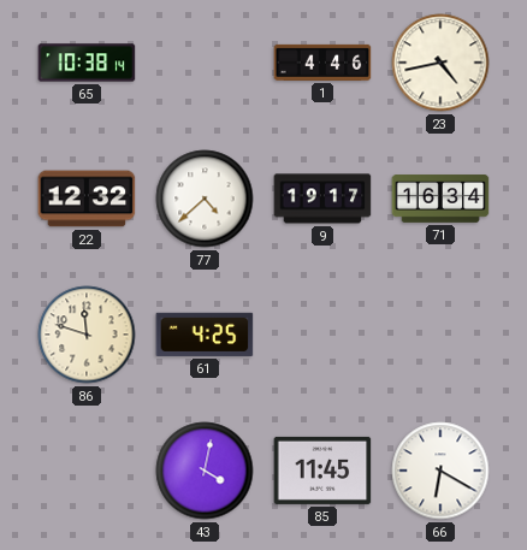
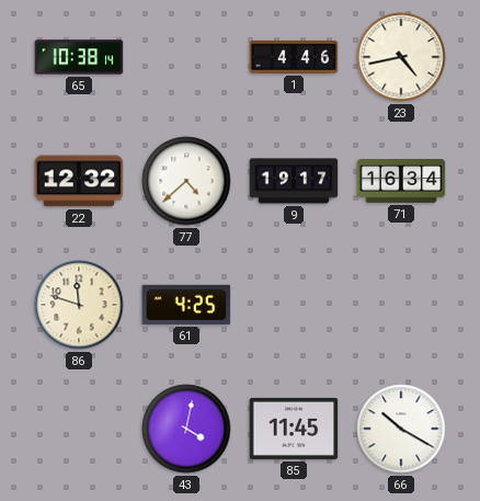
66: 6:20 -> 10:20
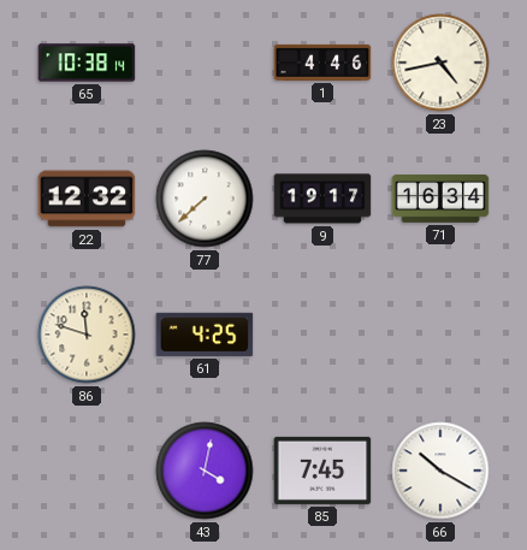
77: 4:38 -> 7:38
85: 11:45 -> 7:45
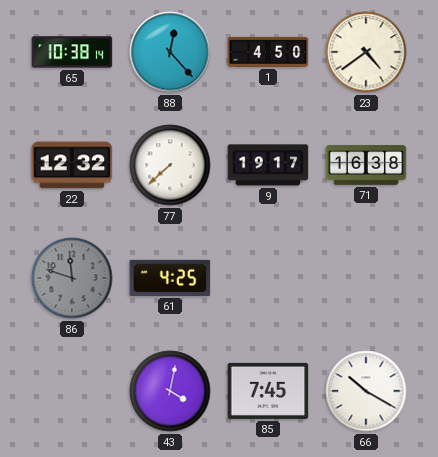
88: none -> 12:23
1: 4:46 -> 4:50
23: 4:43 -> 4:39
71: 16:34 -> 16:38
86 dial: cream -> grey
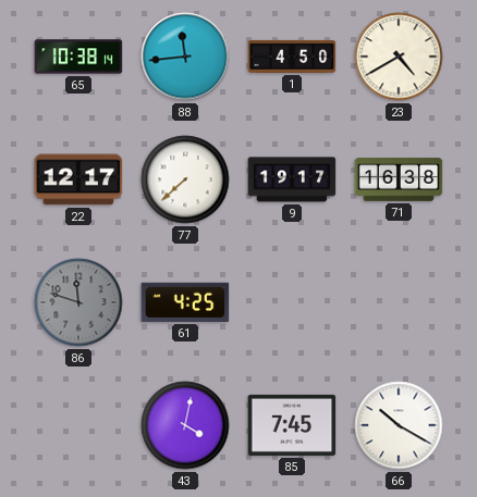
88: 12:23 -> 11:44
23: 4:39 -> 4:40
22: 12:32 -> 12:17
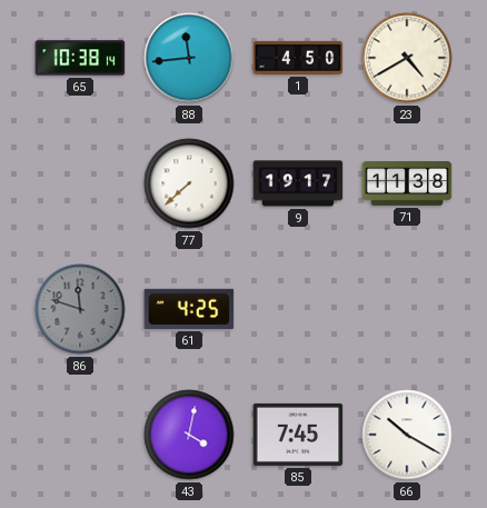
22: 12:17 -> none
71: 16:38 -> 11:38
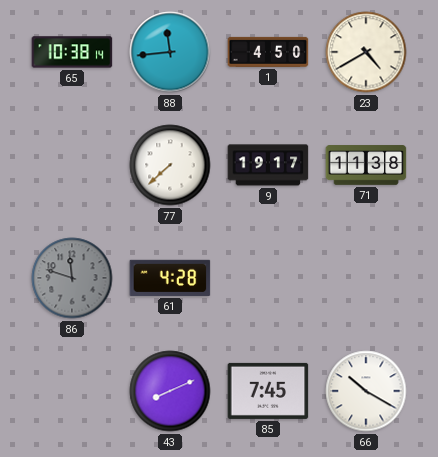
61: 4:25 -> 4:28
43: 4:02 -> 8:11
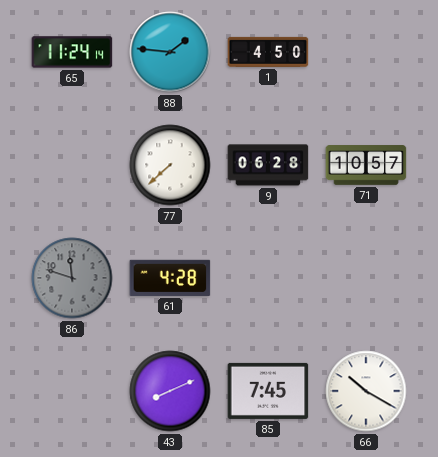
65: 10:38 -> 11:24
88: 11:44 -> 1:46
23: 4:40 -> none
9: 19:17 -> 06:28
71: 11:38 -> 10:57
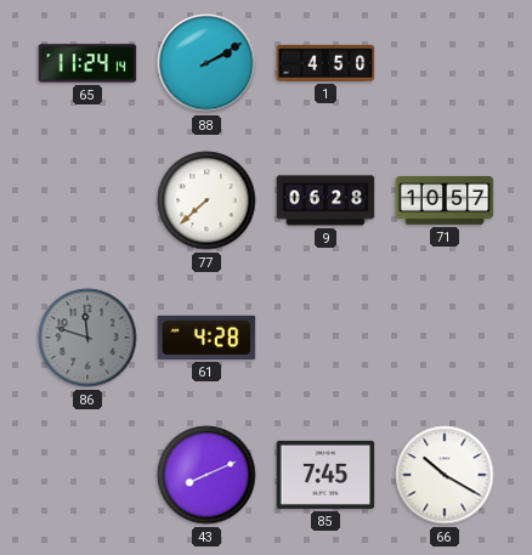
88: 1:46 -> 2:10
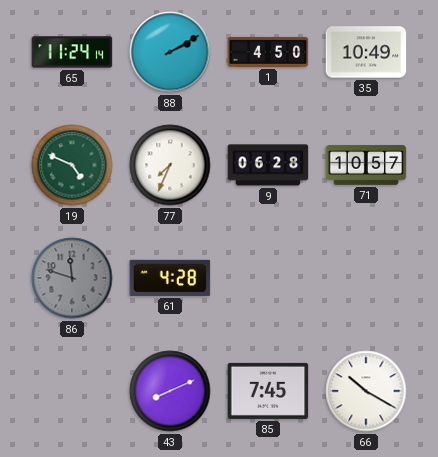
35: none -> 10:49
19: none -> 4:49
77: 7:38 -> 7:34
